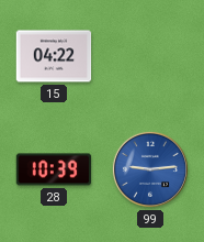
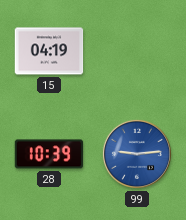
15: 04:22 -> 04:19
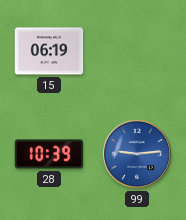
15: 04:19 -> 06:19
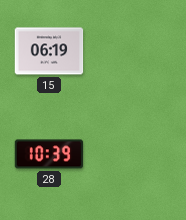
99: 9:14 -> none
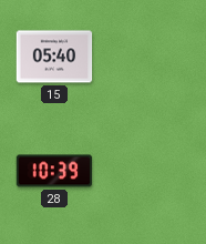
15: 06:19 -> 05:40
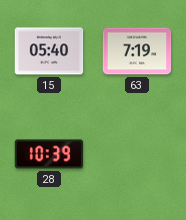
63: none -> 7:19
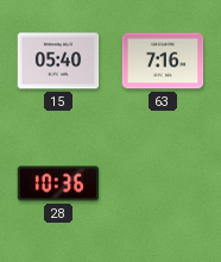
63: 7:19 -> 7:16
28: 10:39 -> 10:36
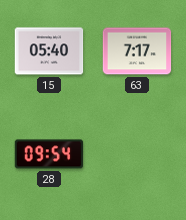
63: 7:16 -> 7:17
28: 10:36 -> 09:54
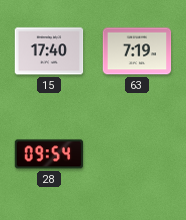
15: 05:40 -> 17:40
63: 7:17 -> 7:19
